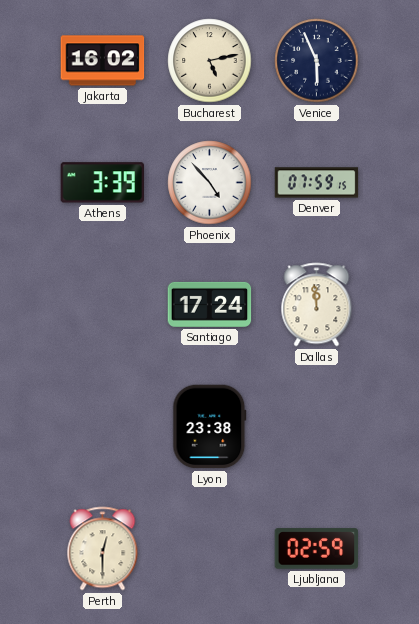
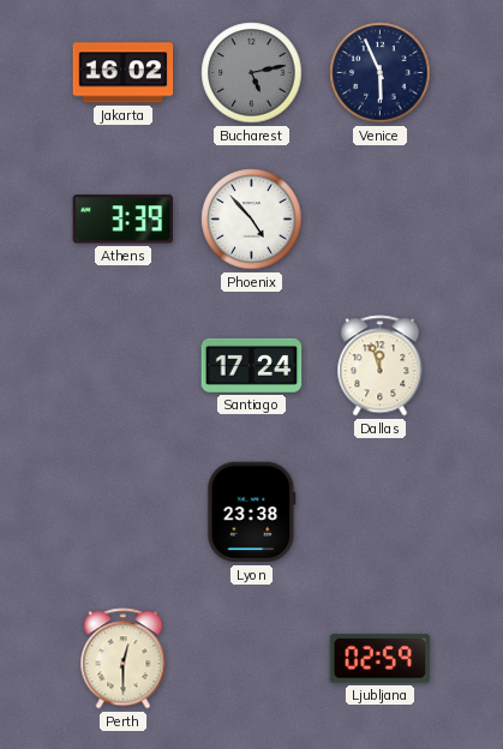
Bucharest dial: cream -> grey
Denver: 07:59 -> none
Dallas: 11:59 -> 11:57
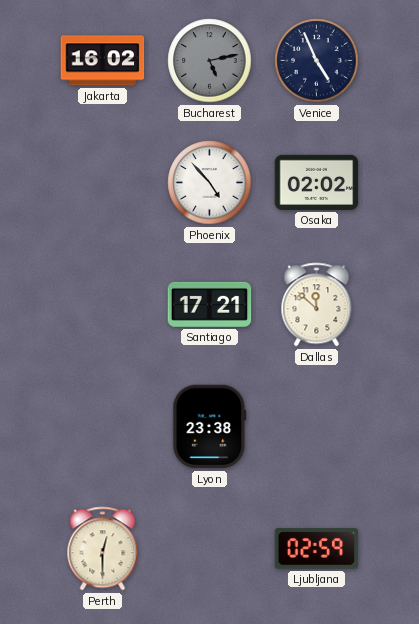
Venice: 5:56 -> 4:56
Athens: 3:39 -> none
Osaka: none -> 02:02
Santiago: 17:24 -> 17:21
Dallas: 11:57 -> 11:52
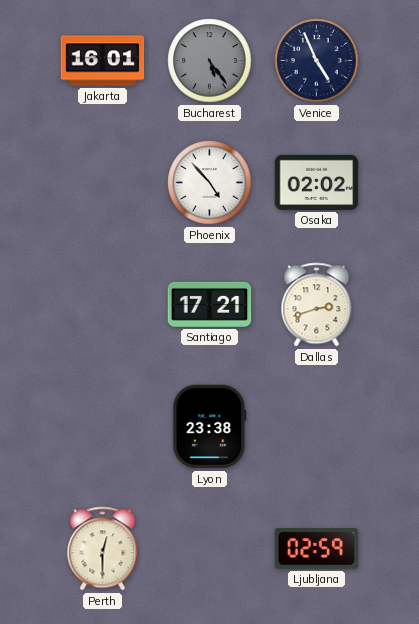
Jakarta: 16:02 -> 16:01
Bucharest: 5:13 -> 5:24
Dallas: 11:52 -> 2:42
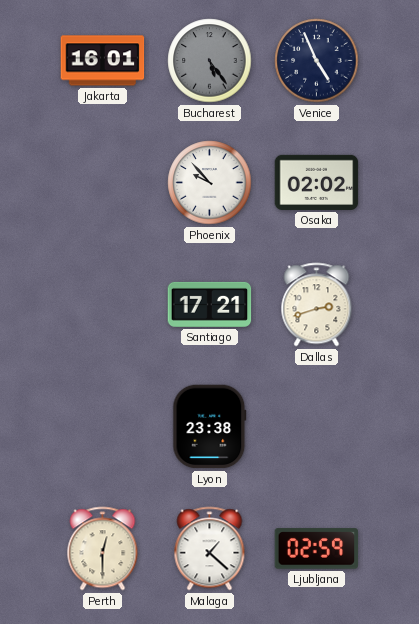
Phoenix: 4:53 -> 9:53
Malaga: none -> 1:22
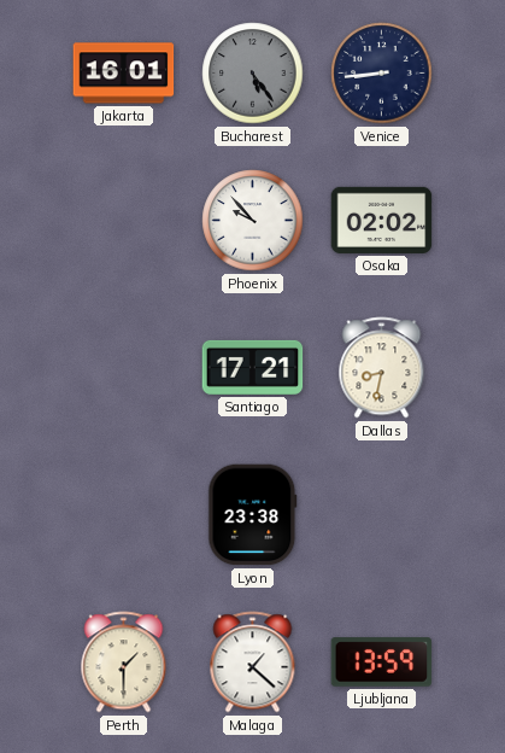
Venice: 4:56 -> 8:44
Dallas: 2:42 -> 8:32
Perth: 12:30 -> 1:30
Ljubljana: 02:59 -> 13:59
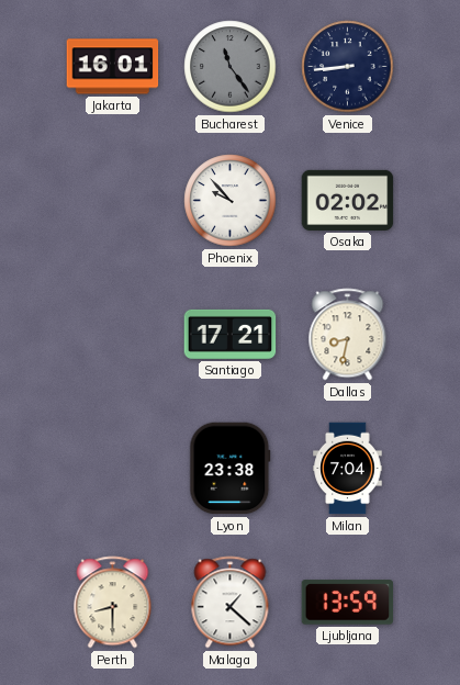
Bucharest: 5:24 -> 11:24
Milan: none -> 7:04
Perth: 1:30 -> 8:30
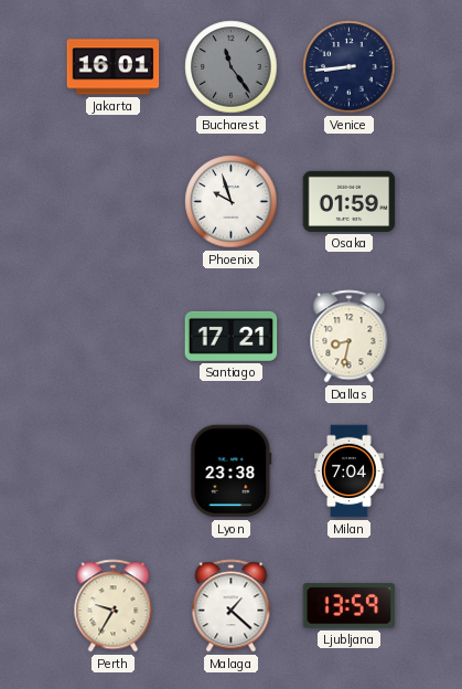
Phoenix: 9:53 -> 9:57
Osaka: 02:02 -> 01:59
Perth: 8:30 -> 9:35
